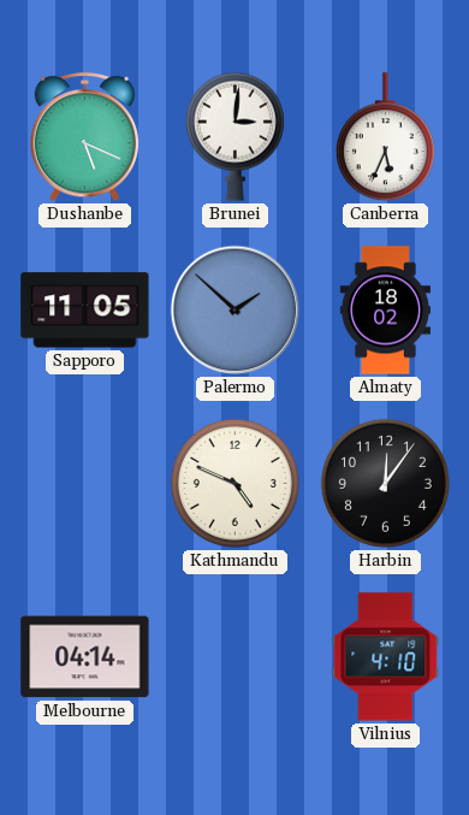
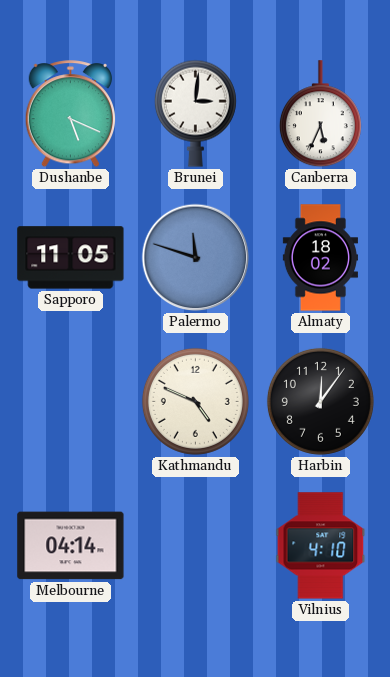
Palermo: 1:52 -> 11:48
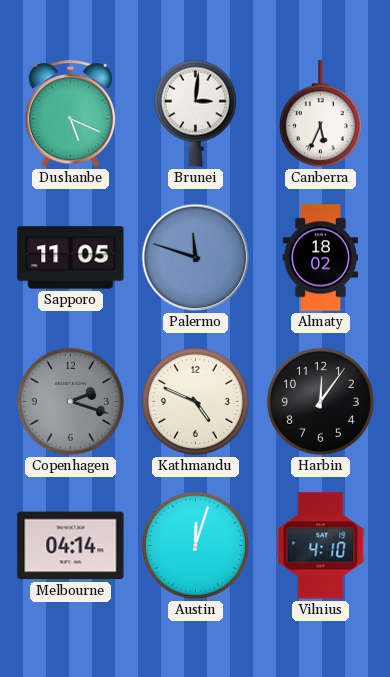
Copenhagen: none -> 2:18
Austin: none -> 12:03
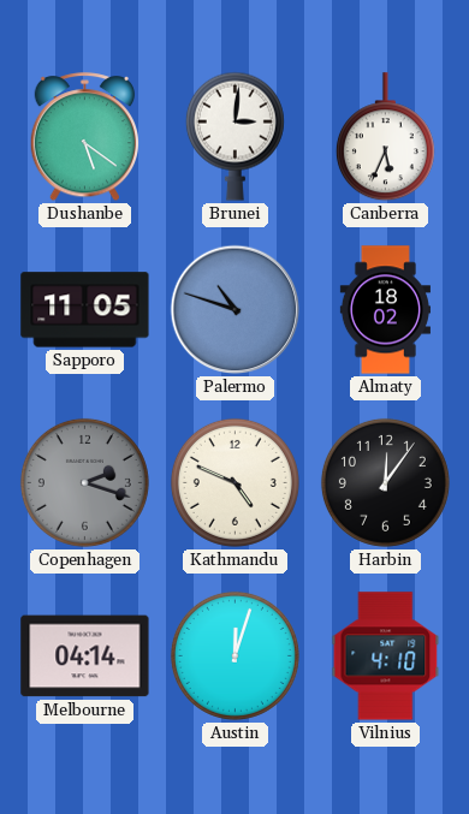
Dushanbe: 5:19 -> 5:21
Palermo: 11:48 -> 10:48
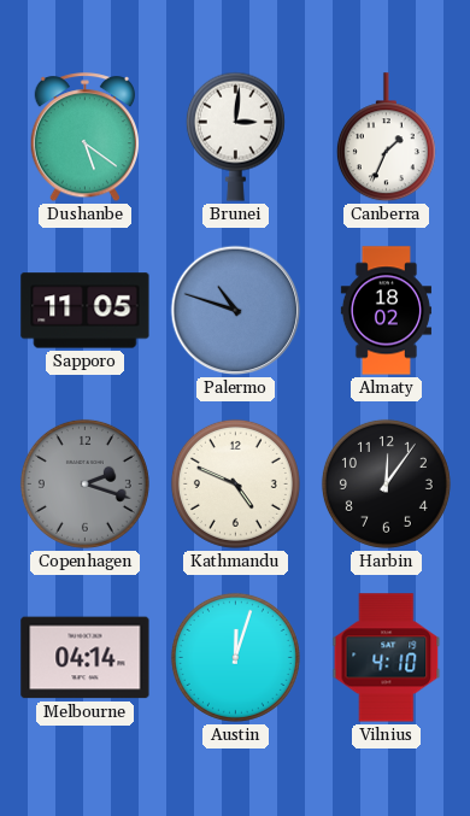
Canberra: 5:34 -> 1:34
